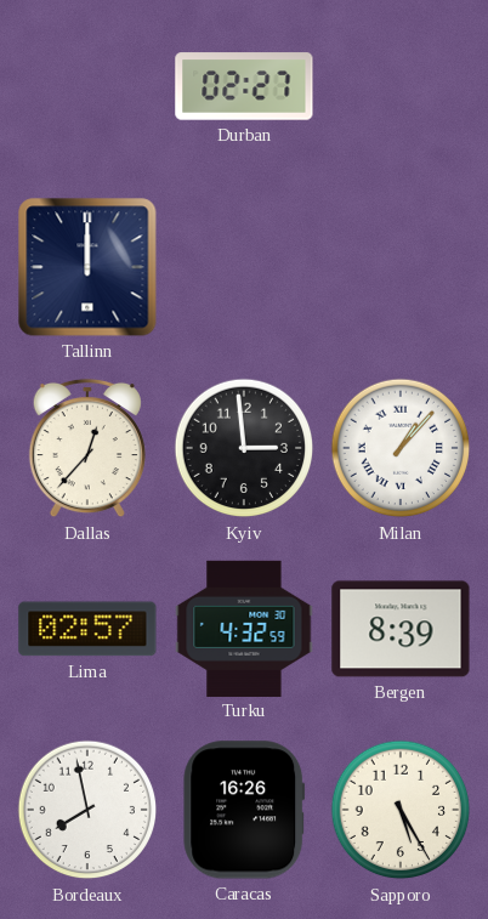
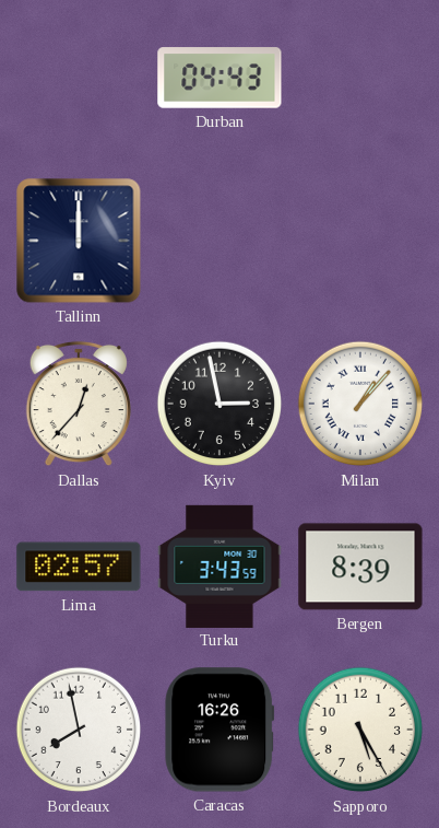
Durban: 02:27 -> 04:43
Kyiv: 2:59 -> 2:58
Turku: 4:32 -> 3:43
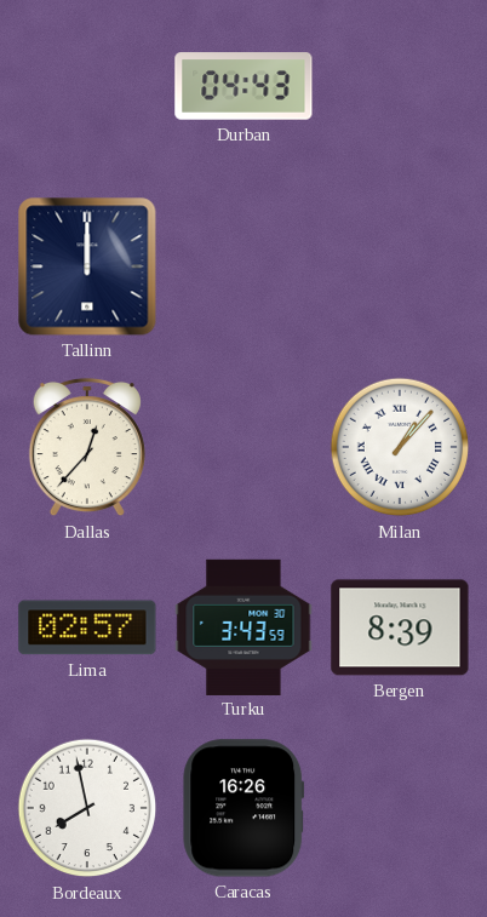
Kyiv: 2:58 -> none
Sapporo: 5:25 -> none
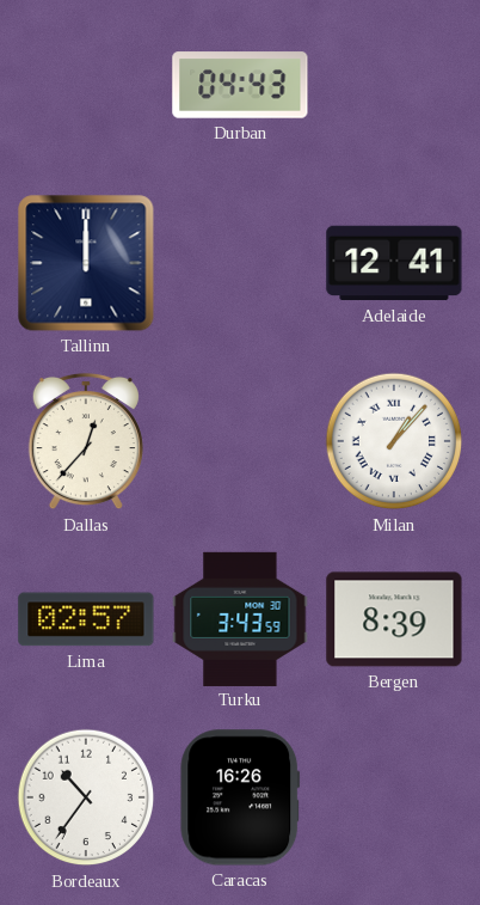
Adelaide: none -> 12:41
Bordeaux: 7:58 -> 10:36
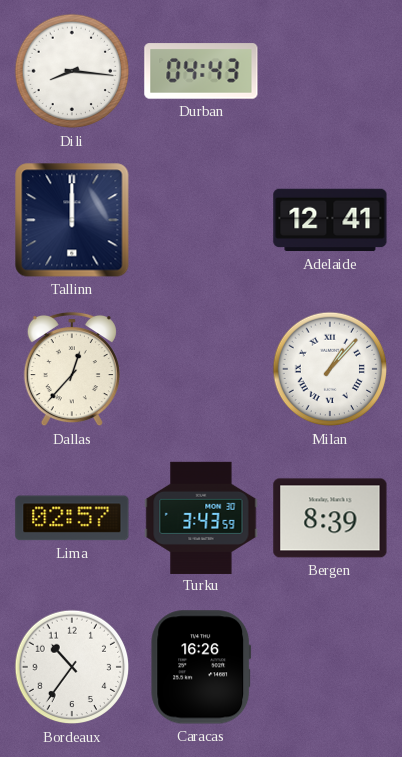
Dili: none -> 8:16
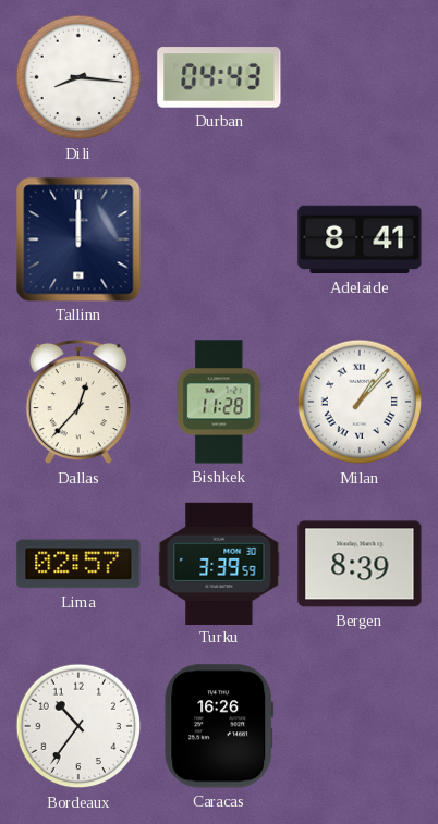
Adelaide: 12:41 -> 8:41
Bishkek: none -> 11:28
Turku: 3:43 -> 3:39
